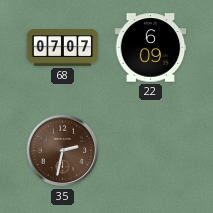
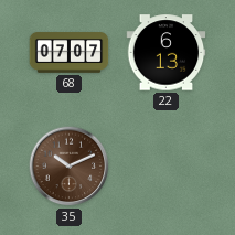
22: 6:09 -> 6:13
35: 2:32 -> 10:11
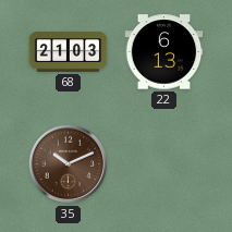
68: 07:07 -> 21:03
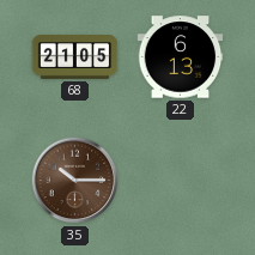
68: 21:03 -> 21:05
35: 10:11 -> 10:15
